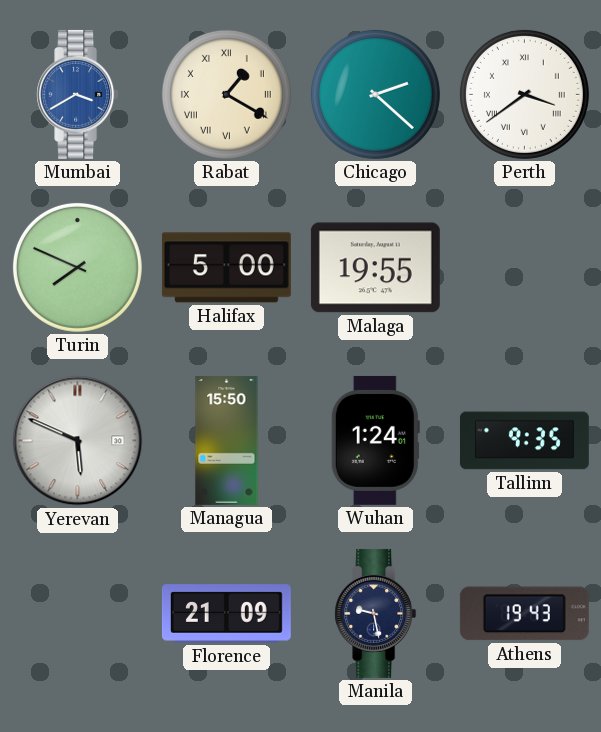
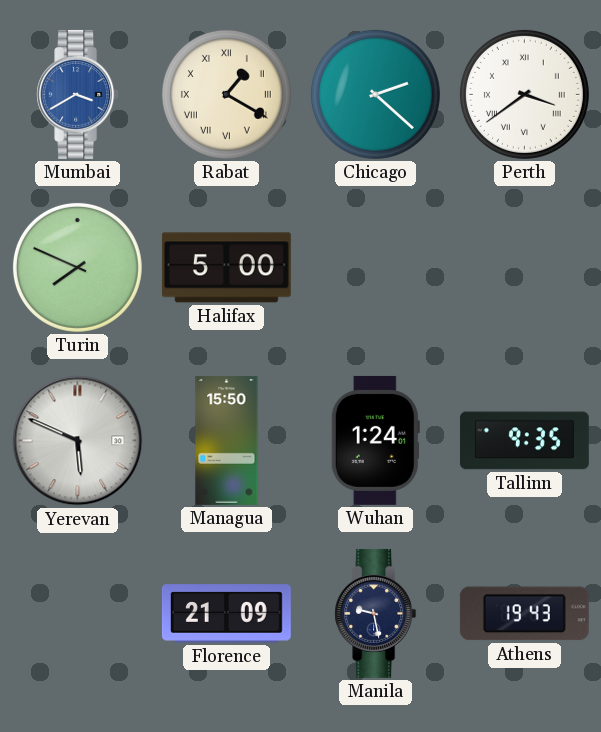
Malaga: 19:55 -> none
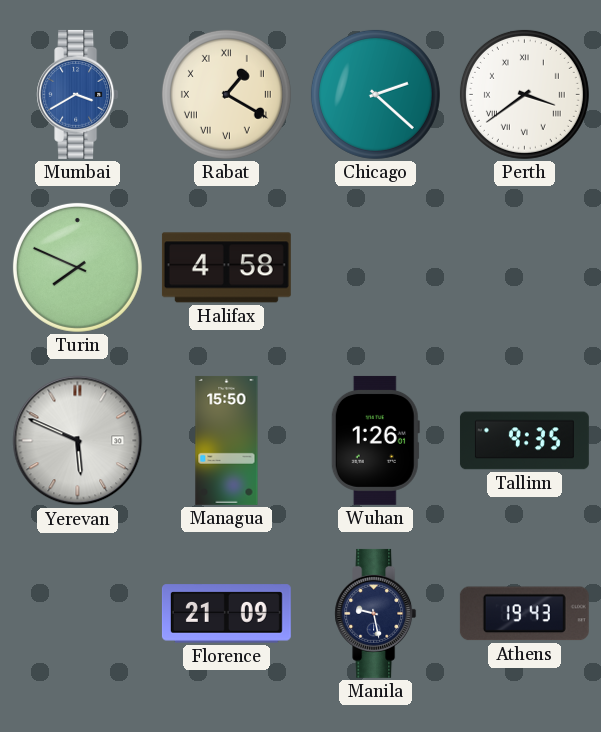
Halifax: 5:00 -> 4:58
Wuhan: 1:24 -> 1:26
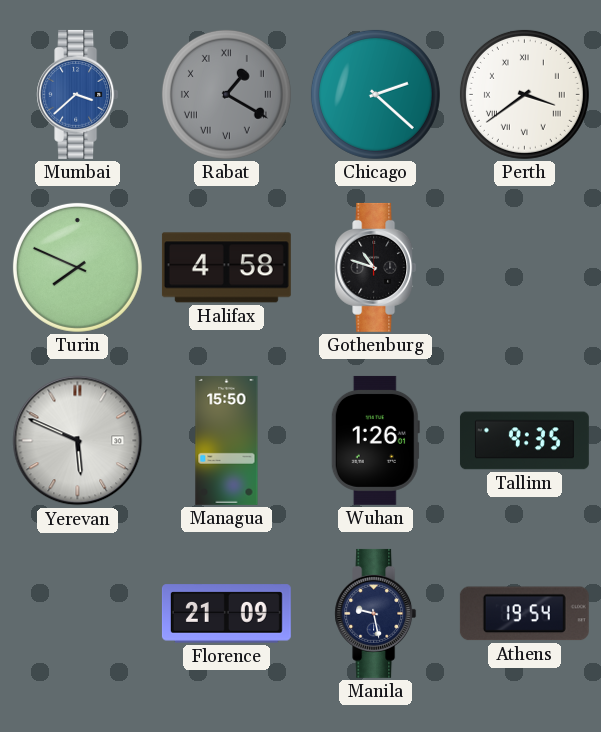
Mumbai: 3:40 -> 3:38
Rabat dial: cream -> grey
Gothenburg: none -> 10:48
Athens: 19:43 -> 19:54
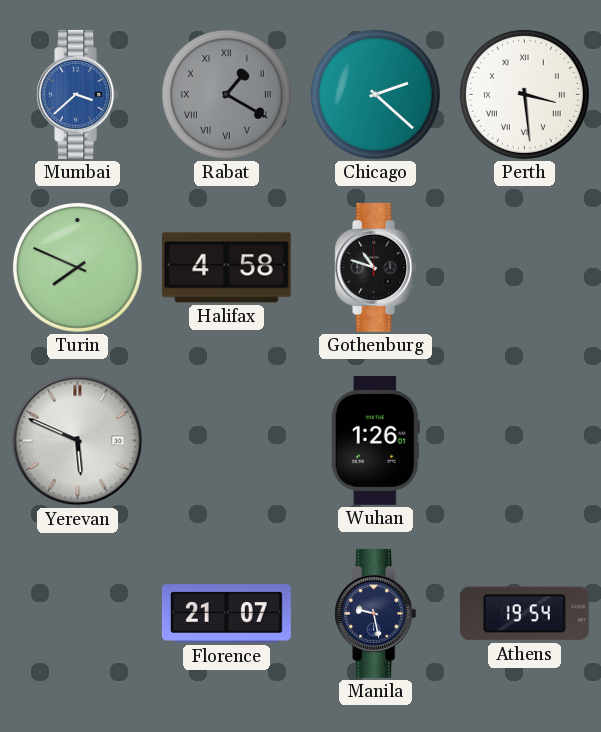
Perth: 3:39 -> 3:29
Managua: 15:50 -> none
Tallinn: 9:35 -> none
Florence: 21:09 -> 21:07
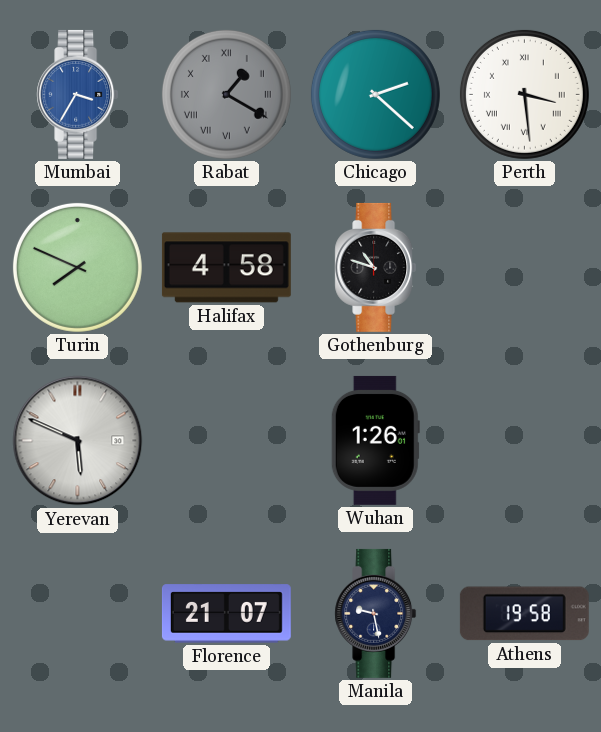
Mumbai: 3:38 -> 3:35
Athens: 19:54 -> 19:58
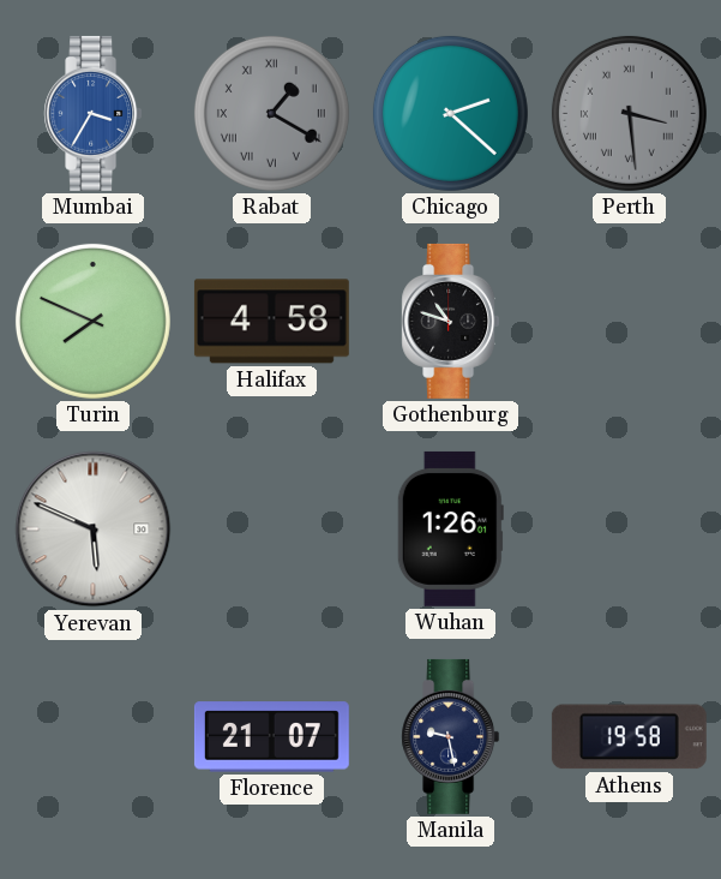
Perth dial: white -> grey
